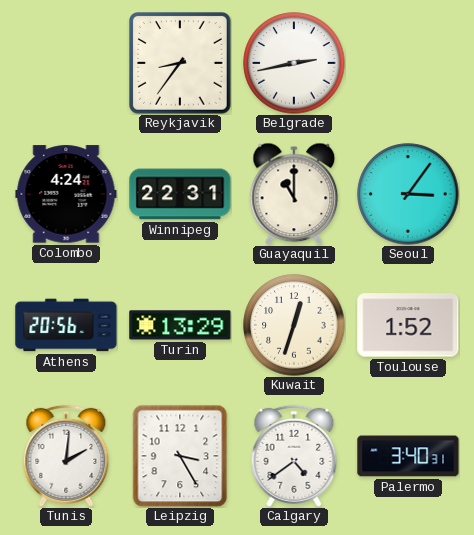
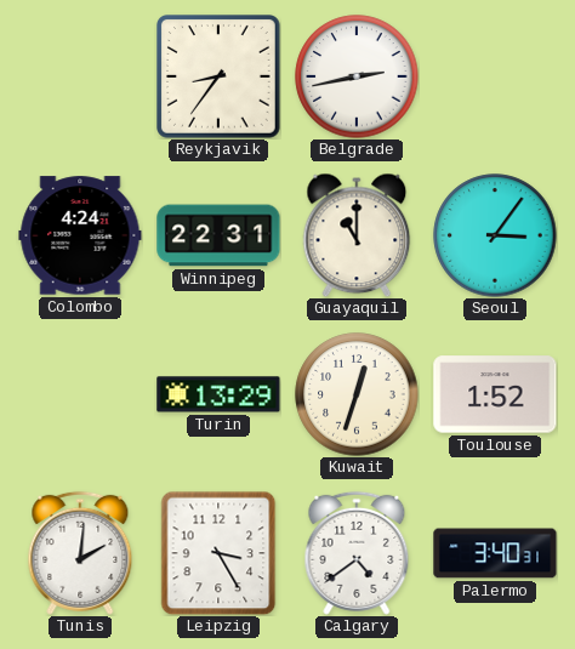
Athens: 20:56 -> none
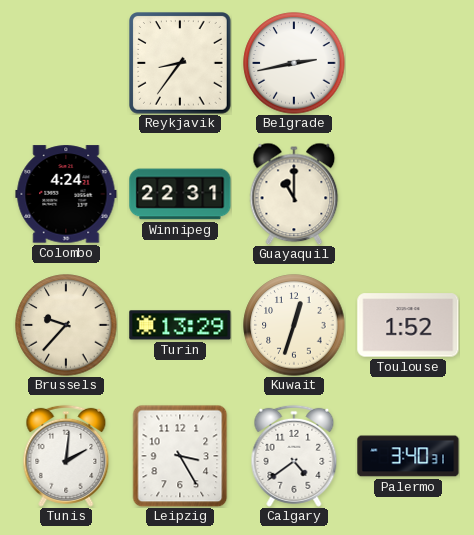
Seoul: 3:06 -> none
Brussels: none -> 9:37
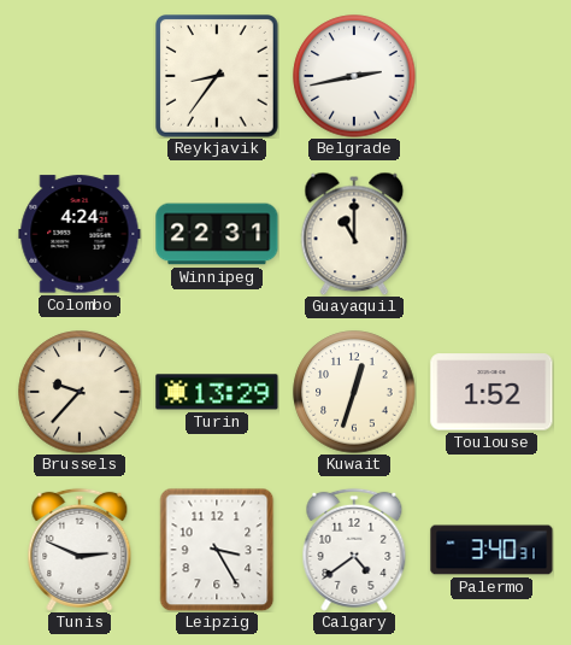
Tunis: 2:01 -> 2:49
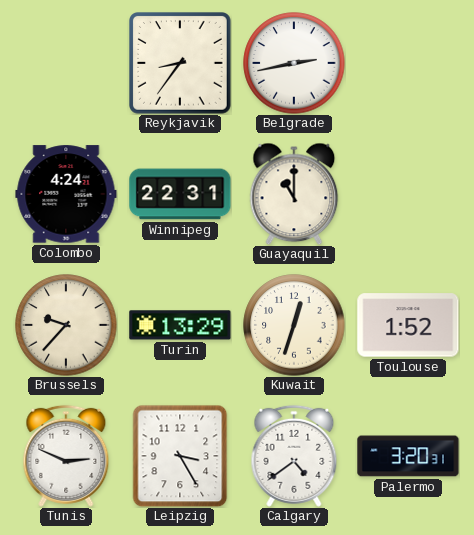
Palermo: 3:40 -> 3:20
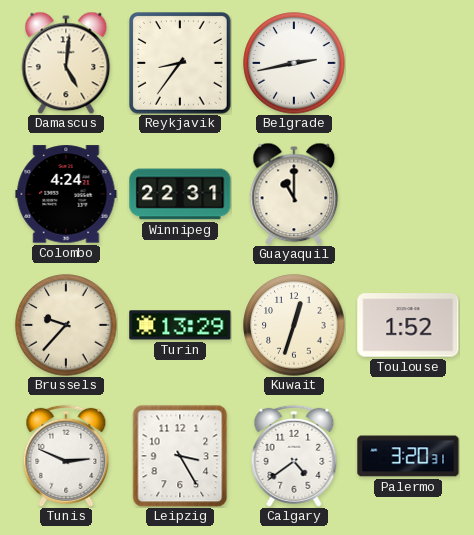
Damascus: none -> 5:01
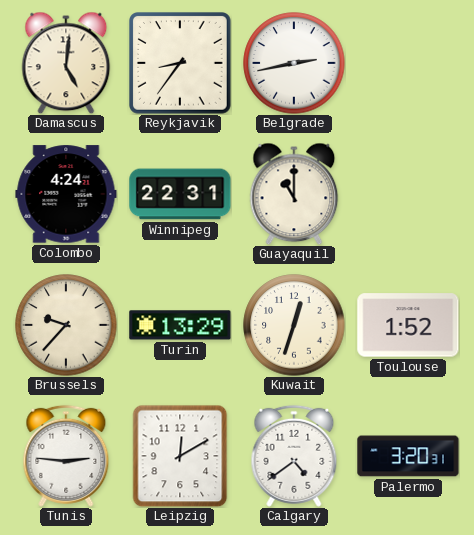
Tunis: 2:49 -> 2:46
Leipzig: 3:25 -> 12:10
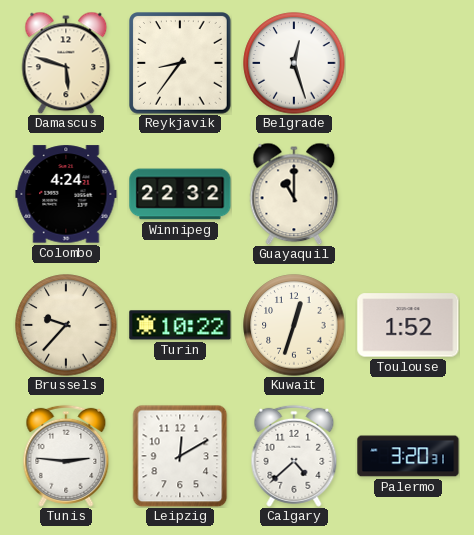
Damascus: 5:01 -> 5:48
Belgrade: 2:43 -> 12:27
Winnipeg: 22:31 -> 22:32
Turin: 13:29 -> 10:22
Calgary: 4:39 -> 4:38
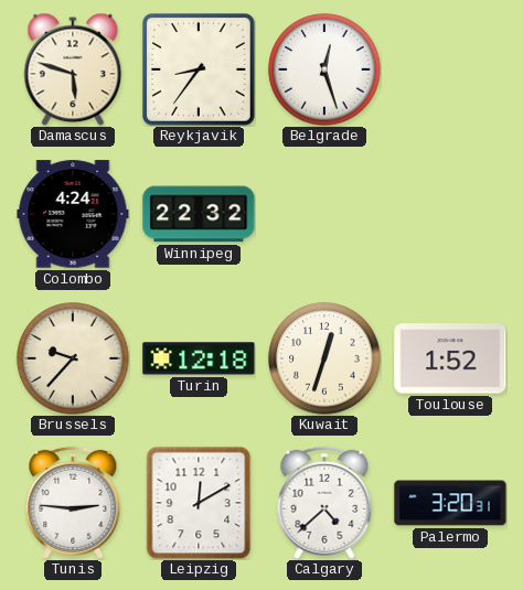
Guayaquil: 11:00 -> none
Turin: 10:22 -> 12:18
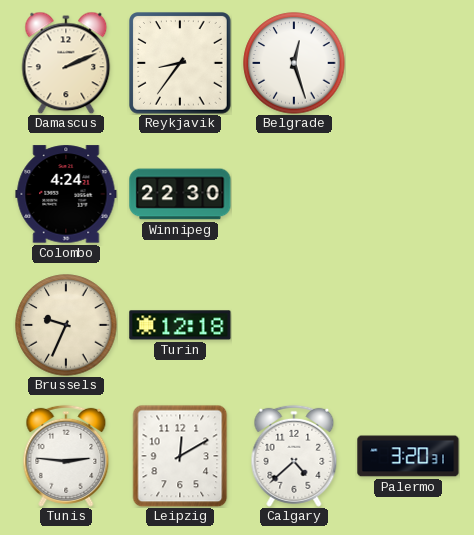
Damascus: 5:48 -> 2:11
Winnipeg: 22:32 -> 22:30
Brussels: 9:37 -> 9:34
Kuwait: 12:33 -> none
Toulouse: 1:52 -> none
